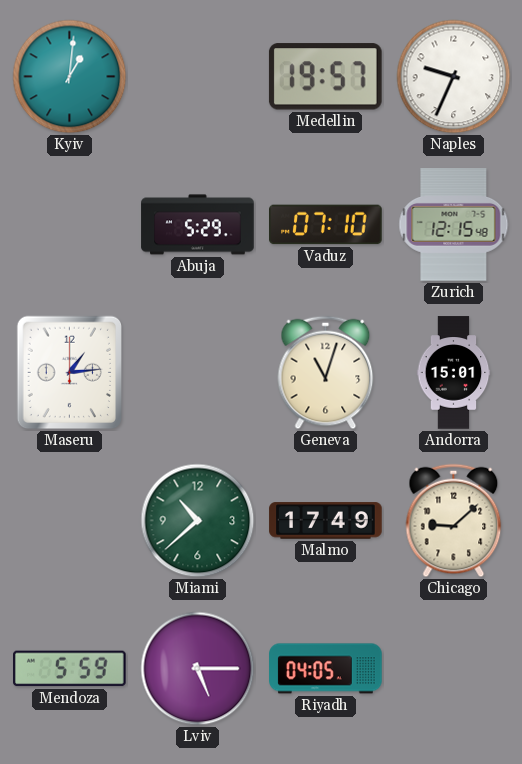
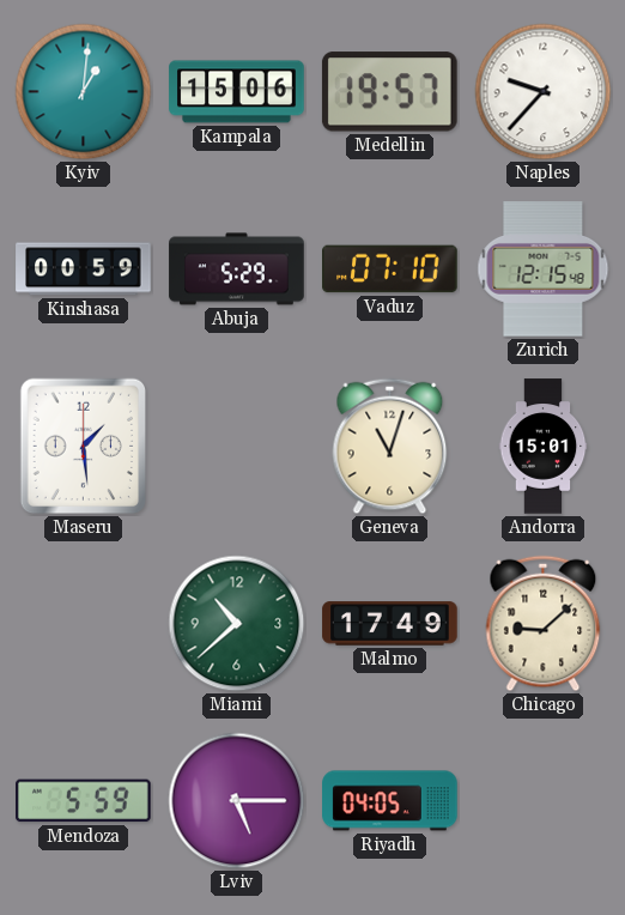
Kampala: none -> 15:06
Naples: 9:34 -> 9:37
Kinshasa: none -> 00:59
Maseru: 1:14 -> 1:29
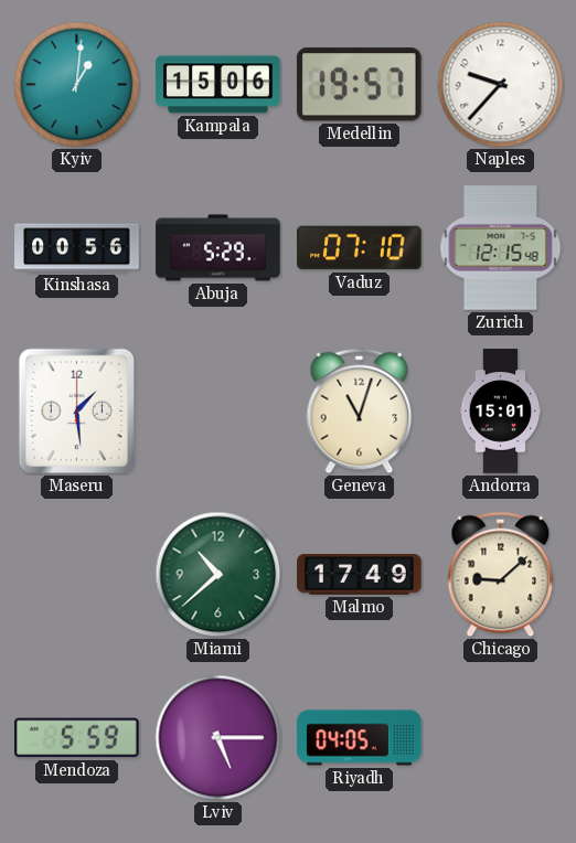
Kinshasa: 00:59 -> 00:56
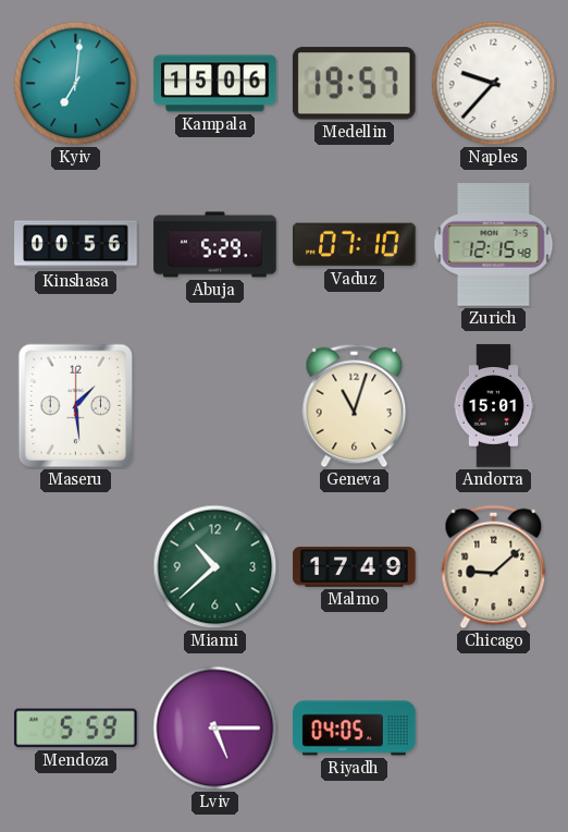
Kyiv: 1:01 -> 7:01
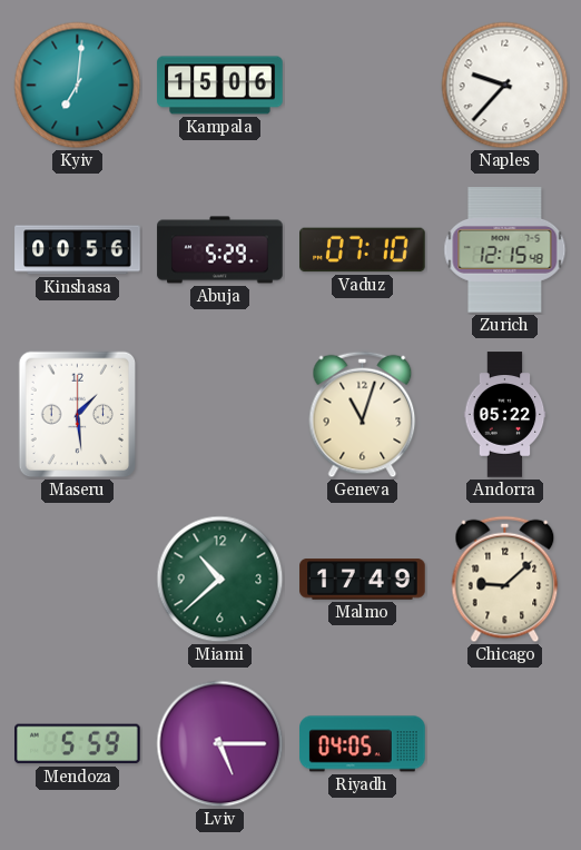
Medellin: 19:57 -> none
Andorra: 15:01 -> 05:22
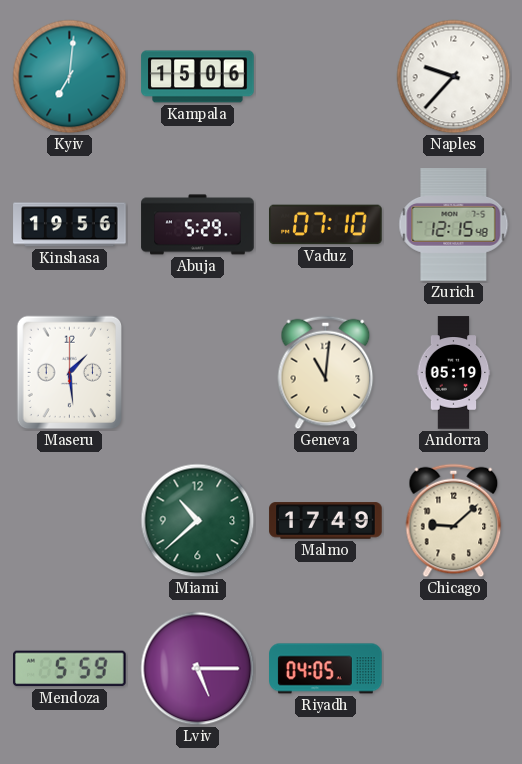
Kinshasa: 00:56 -> 19:56
Geneva: 11:03 -> 11:01
Andorra: 05:22 -> 05:19
